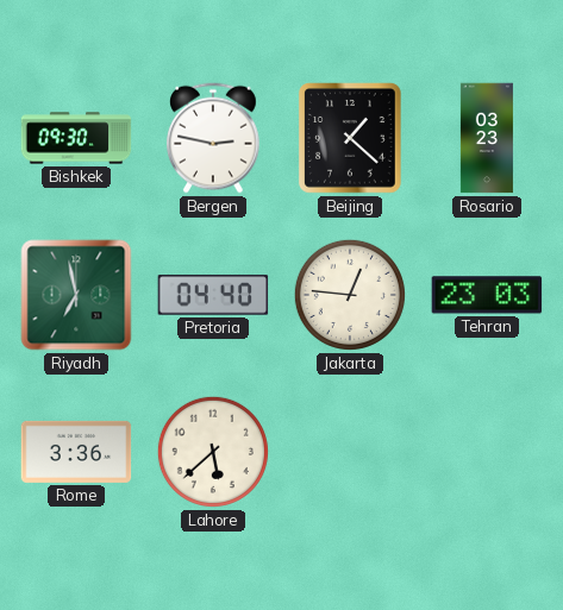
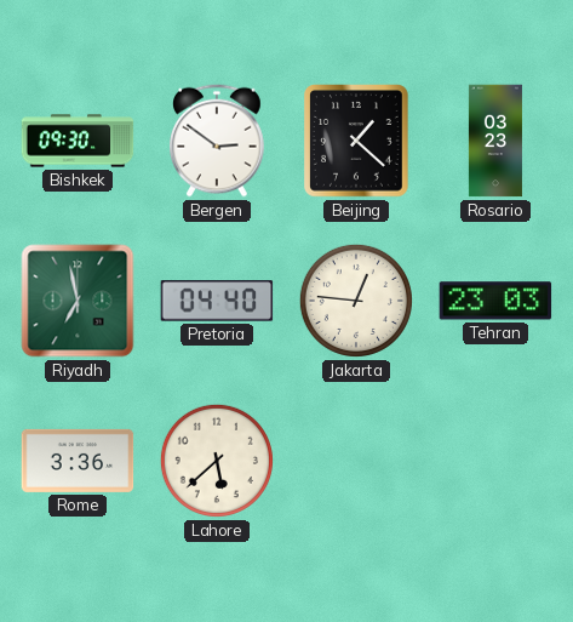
Bergen: 2:47 -> 2:51
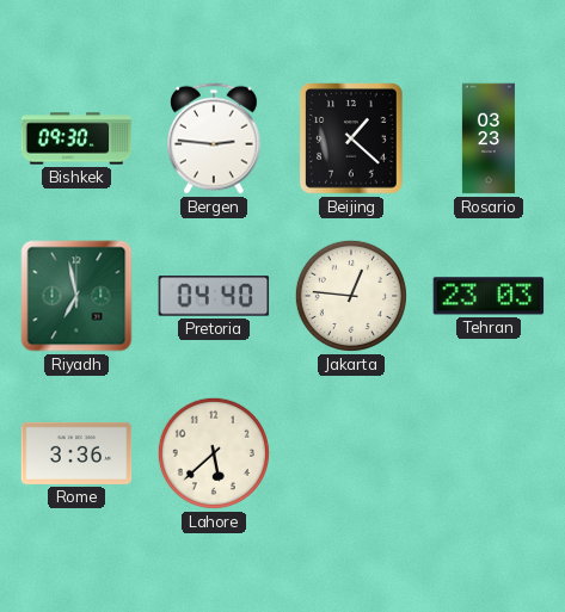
Bergen: 2:51 -> 2:46
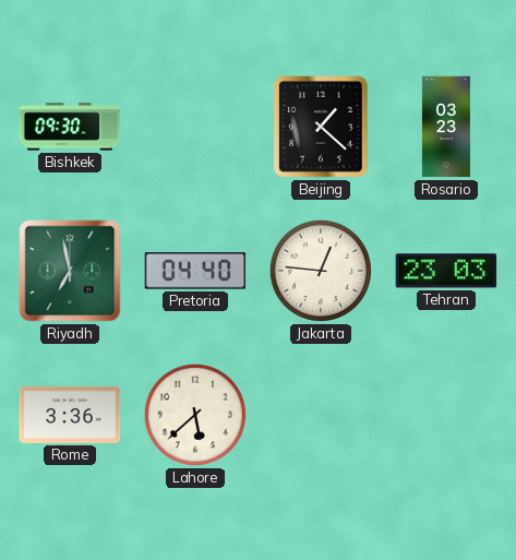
Bergen: 2:46 -> none
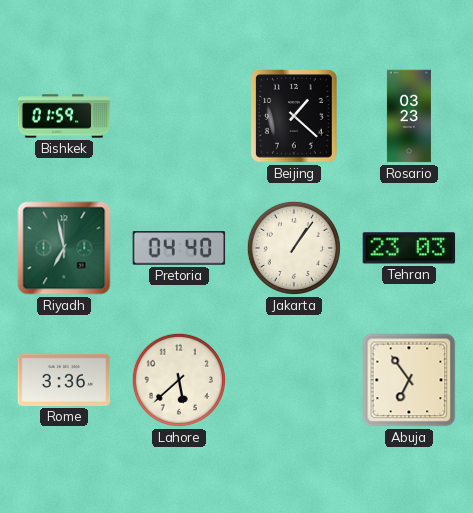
Bishkek: 09:30 -> 01:59
Jakarta: 12:46 -> 1:06
Abuja: none -> 6:54
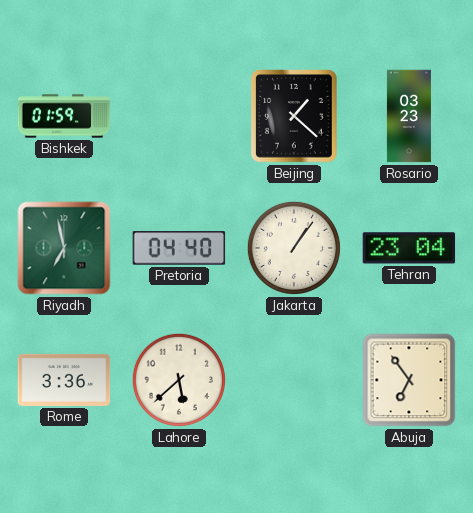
Tehran: 23:03 -> 23:04
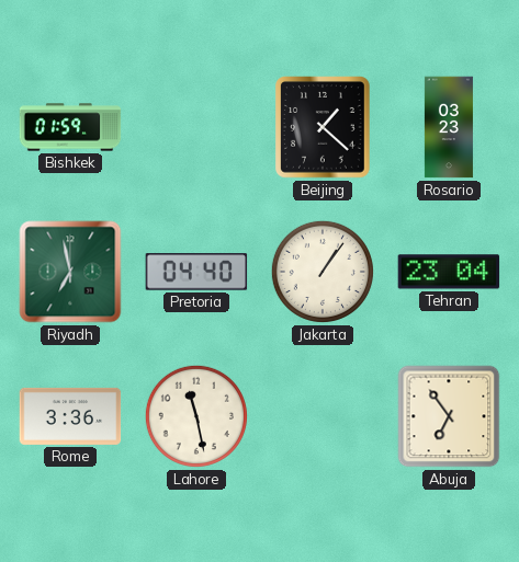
Lahore: 5:38 -> 11:28
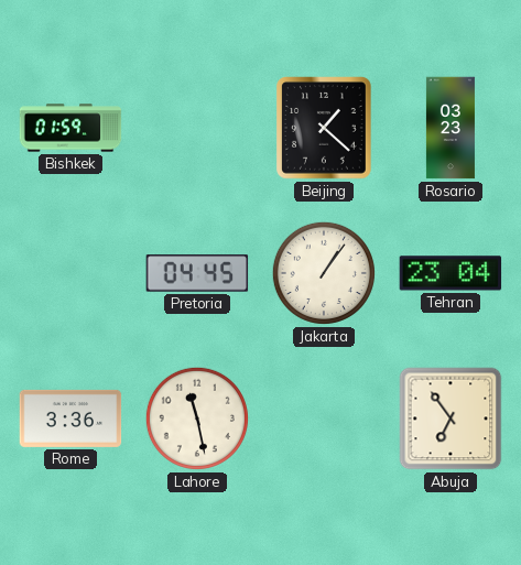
Riyadh: 6:58 -> none
Pretoria: 04:40 -> 04:45
